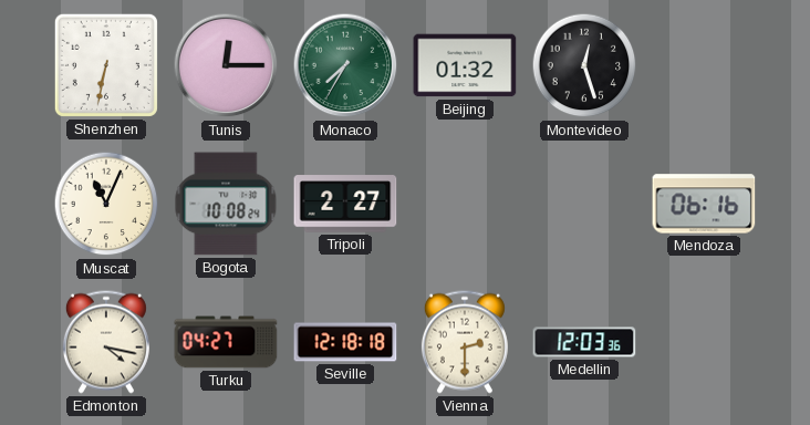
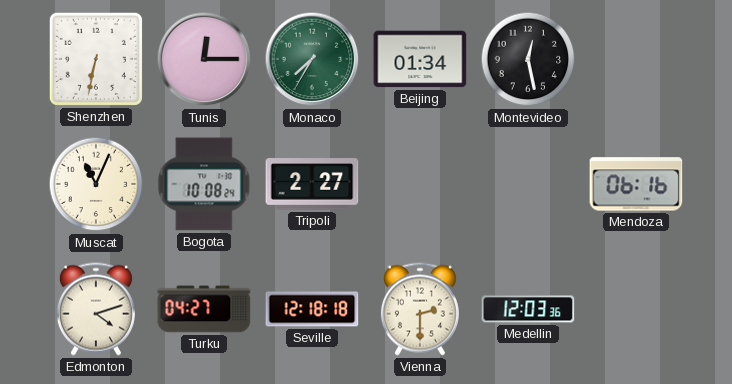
Beijing: 01:32 -> 01:34
Montevideo: 12:27 -> 12:28
Edmonton: 4:17 -> 4:12
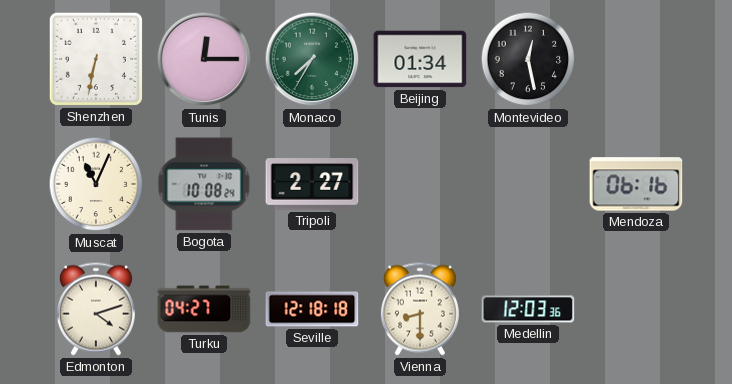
Vienna: 2:30 -> 8:30
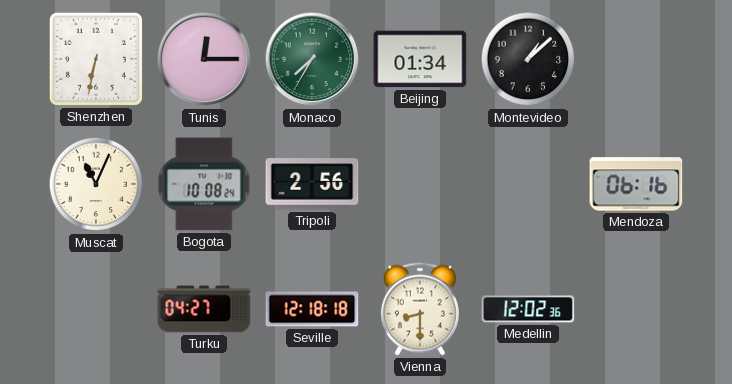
Montevideo: 12:28 -> 1:08
Tripoli: 2:27 -> 2:56
Edmonton: 4:12 -> none
Medellin: 12:03 -> 12:02
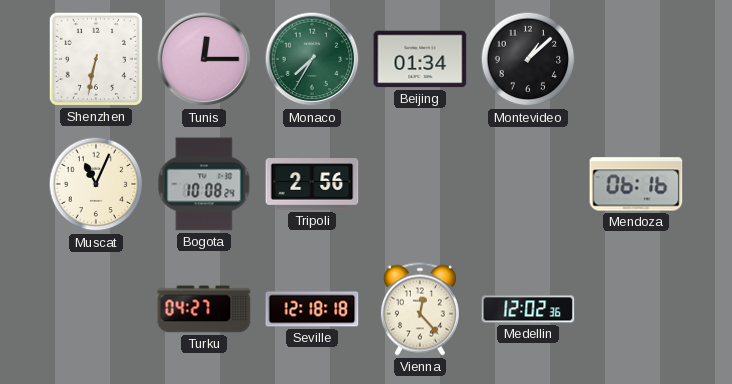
Vienna: 8:30 -> 12:23
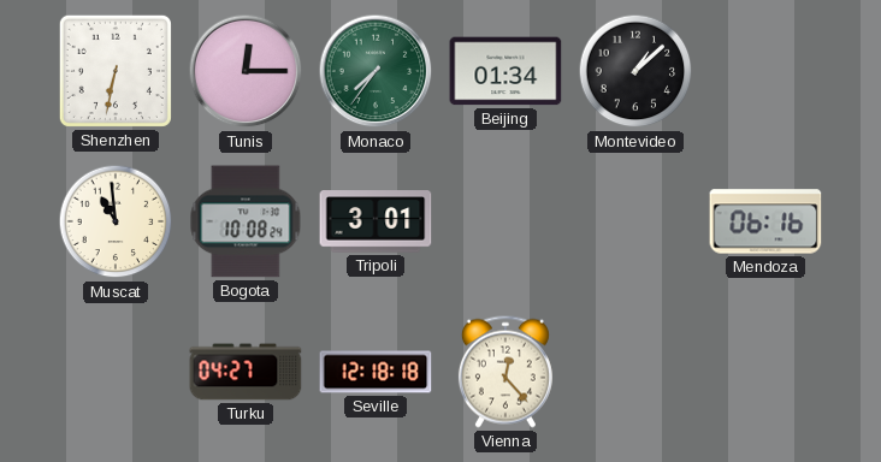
Monaco: 7:35 -> 7:36
Muscat: 11:04 -> 10:59
Tripoli: 2:56 -> 3:01
Medellin: 12:02 -> none
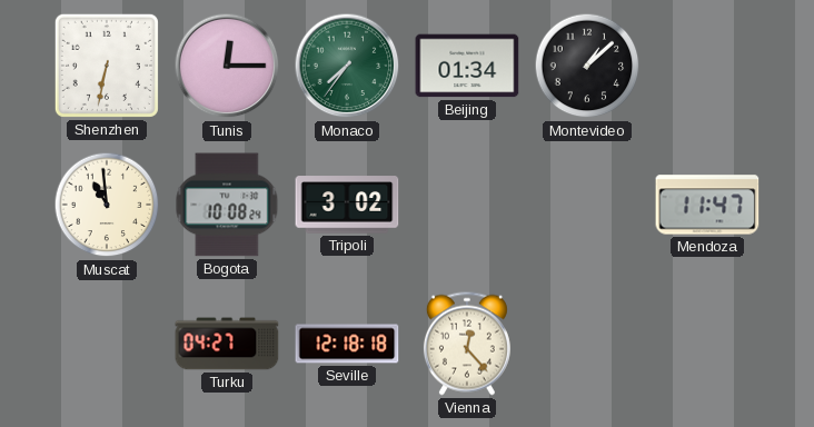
Tripoli: 3:01 -> 3:02
Mendoza: 06:16 -> 11:47
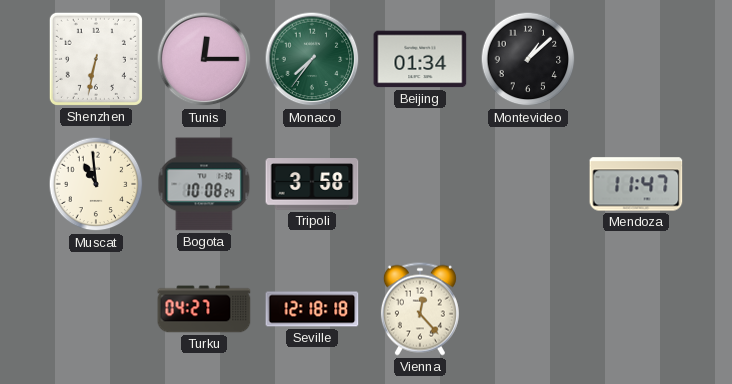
Tripoli: 3:02 -> 3:58
